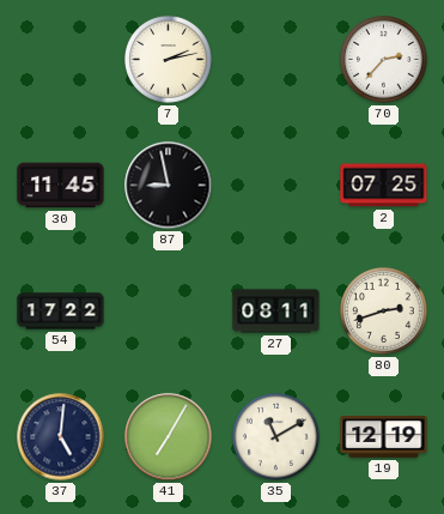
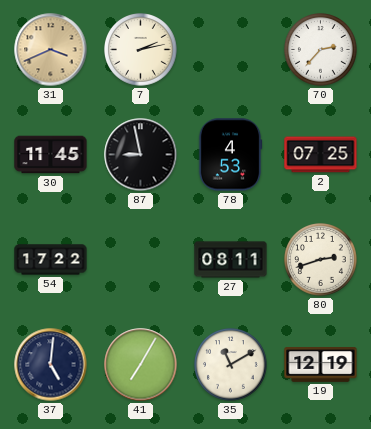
31: none -> 3:41
78: none -> 4:53
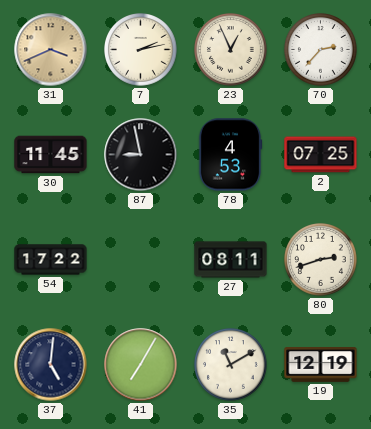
23: none -> 12:56
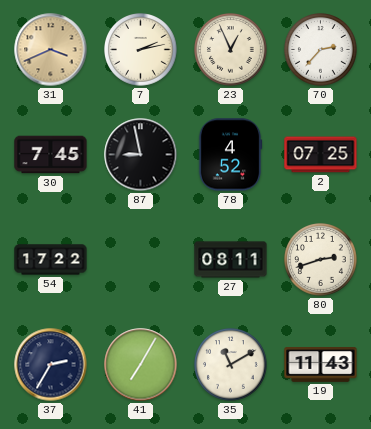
30: 11:45 -> 7:45
78: 4:53 -> 4:52
37: 5:01 -> 2:35
19: 12:19 -> 11:43
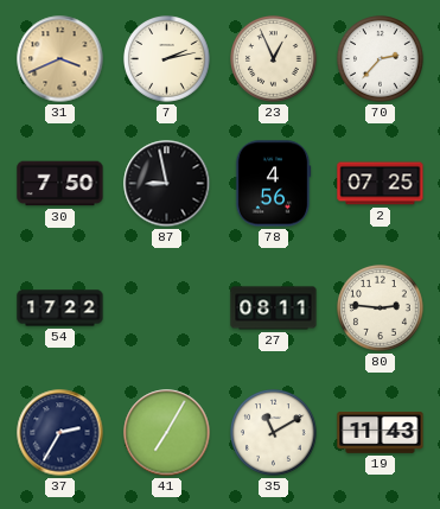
30: 7:45 -> 7:50
78: 4:52 -> 4:56
80: 2:42 -> 2:46
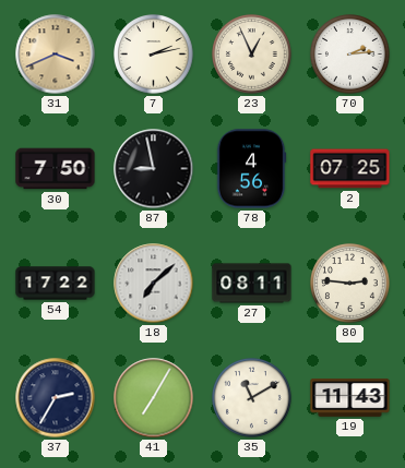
70: 2:37 -> 2:14
18: none -> 7:08
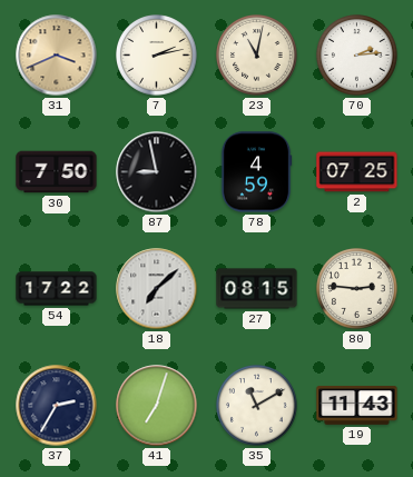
23: 12:56 -> 11:02
78: 4:56 -> 4:59
27: 08:11 -> 08:15
41: 7:05 -> 7:03
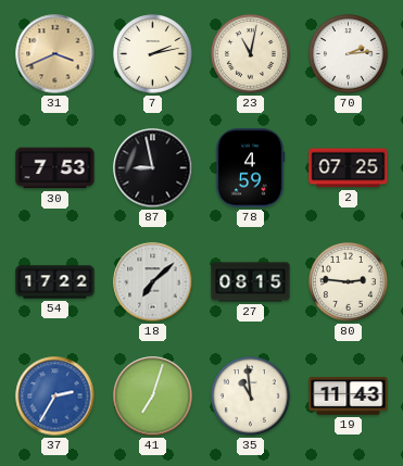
30: 7:50 -> 7:53
37 dial: navy -> blue
35: 11:10 -> 10:59
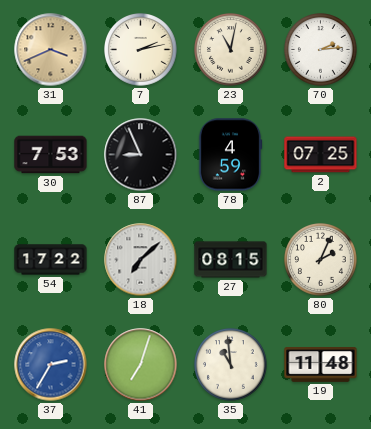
87: 8:58 -> 8:56
80: 2:46 -> 2:04
19: 11:43 -> 11:48
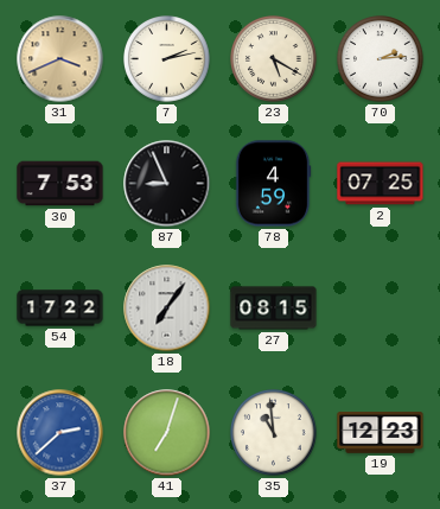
23: 11:02 -> 5:20
18: 7:08 -> 7:06
80: 2:04 -> none
37: 2:35 -> 2:38
19: 11:48 -> 12:23
